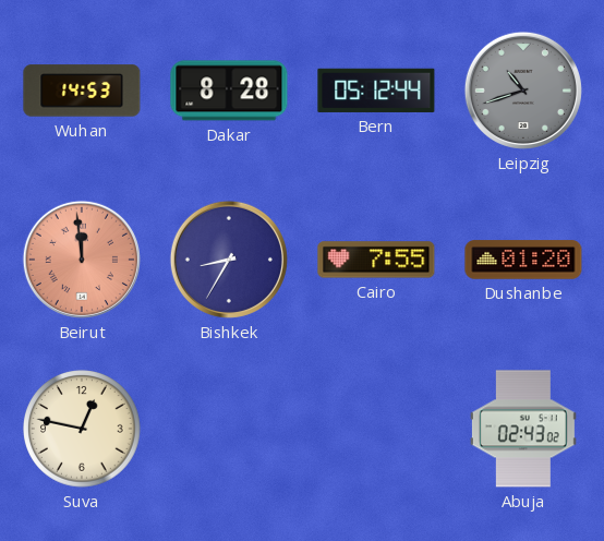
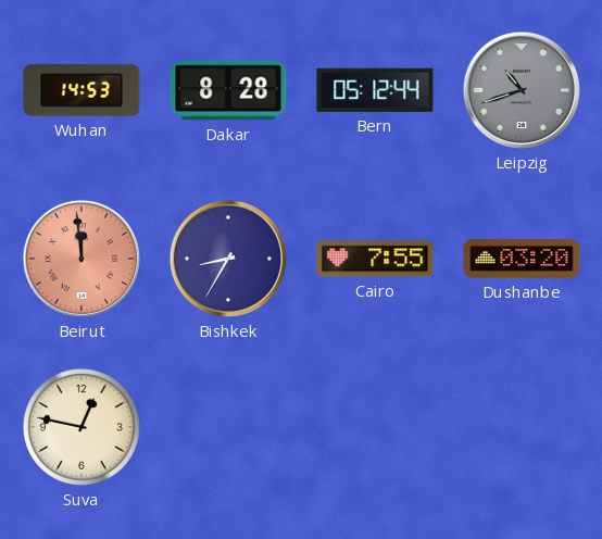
Dushanbe: 01:20 -> 03:20
Abuja: 02:43 -> none
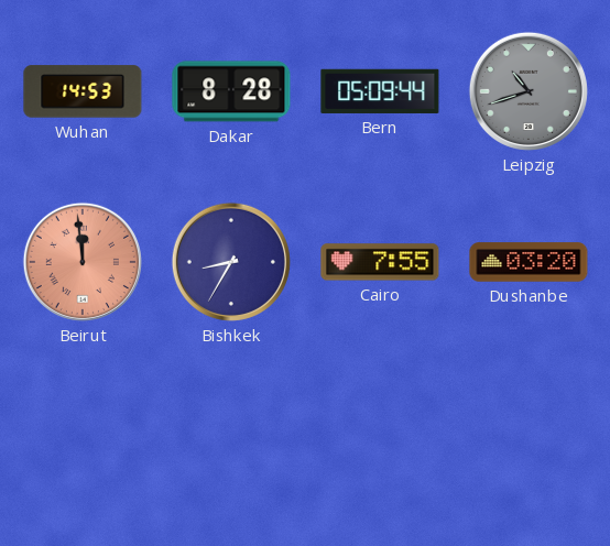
Bern: 05:12 -> 05:09
Suva: 12:47 -> none
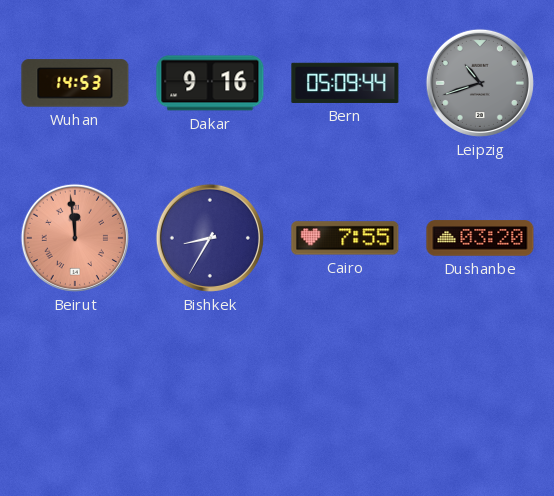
Dakar: 8:28 -> 9:16
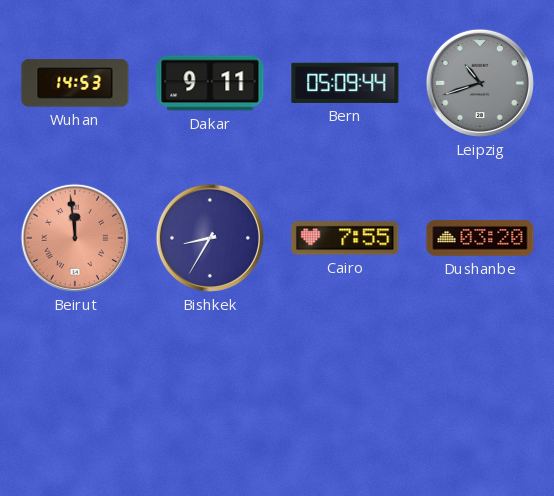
Dakar: 9:16 -> 9:11
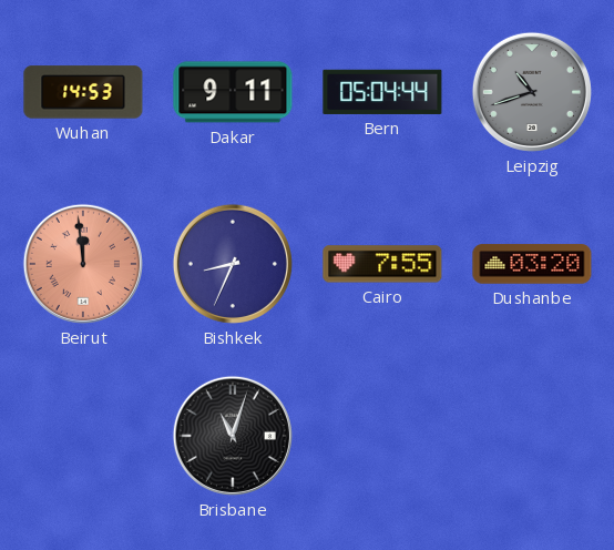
Bern: 05:09 -> 05:04
Bishkek: 8:35 -> 8:34
Brisbane: none -> 11:03
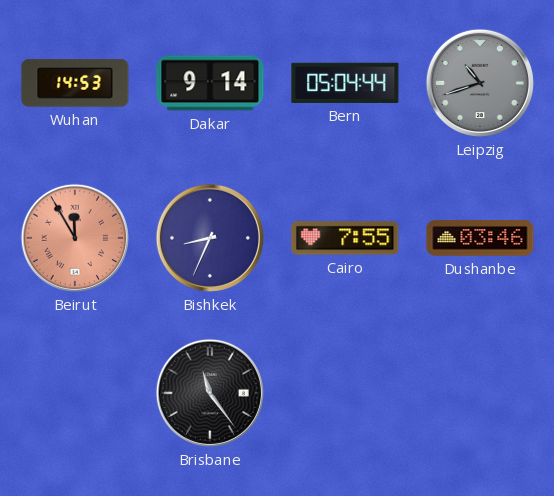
Dakar: 9:11 -> 9:14
Beirut: 11:59 -> 11:55
Dushanbe: 03:20 -> 03:46
Brisbane: 11:03 -> 11:24
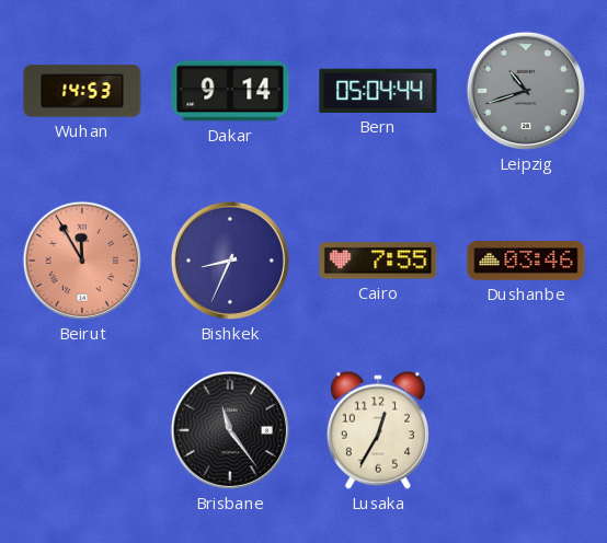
Lusaka: none -> 12:35
